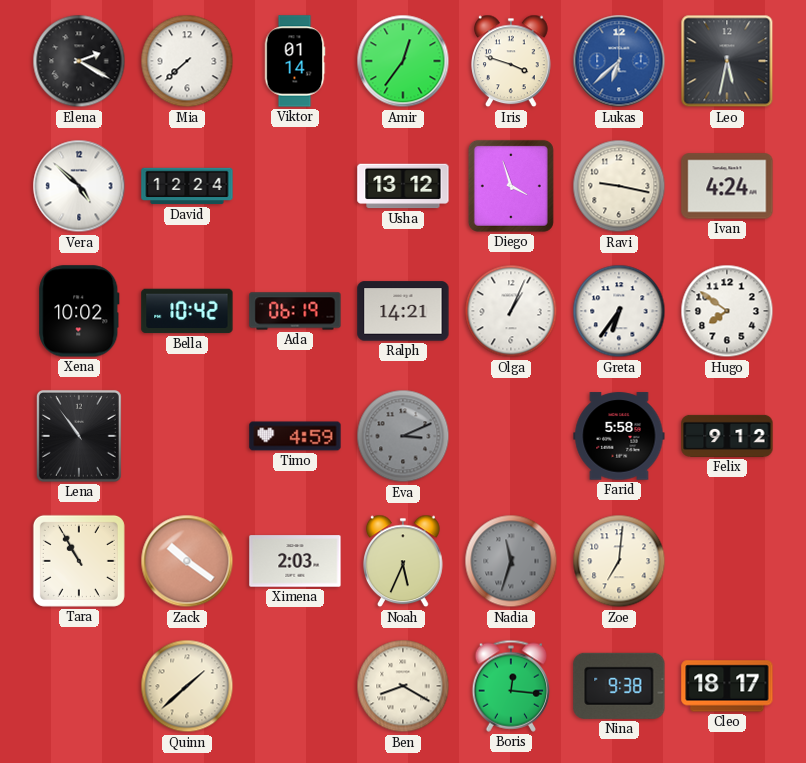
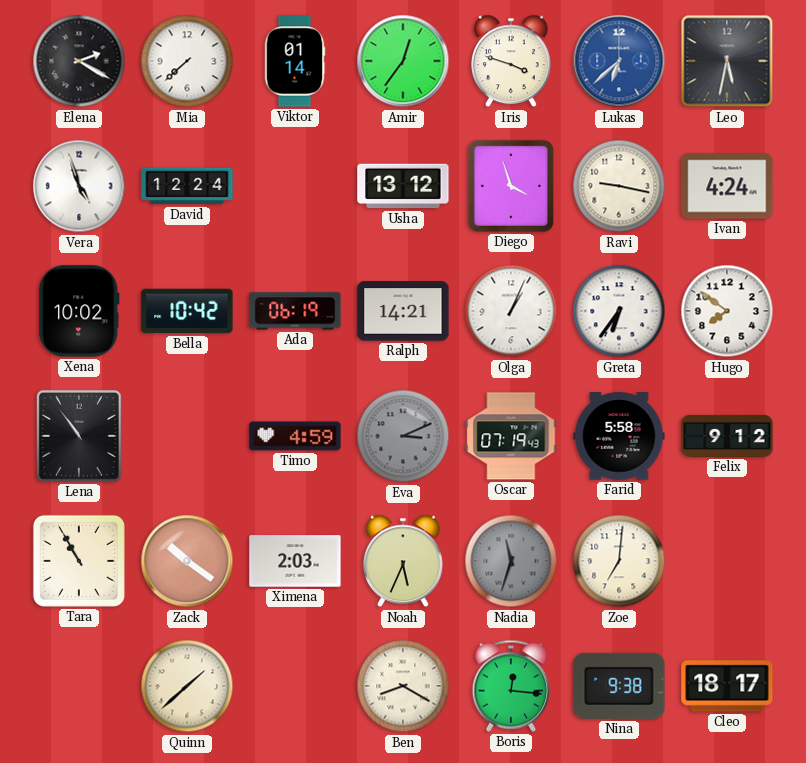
Vera: 4:52 -> 4:57
Oscar: none -> 07:19
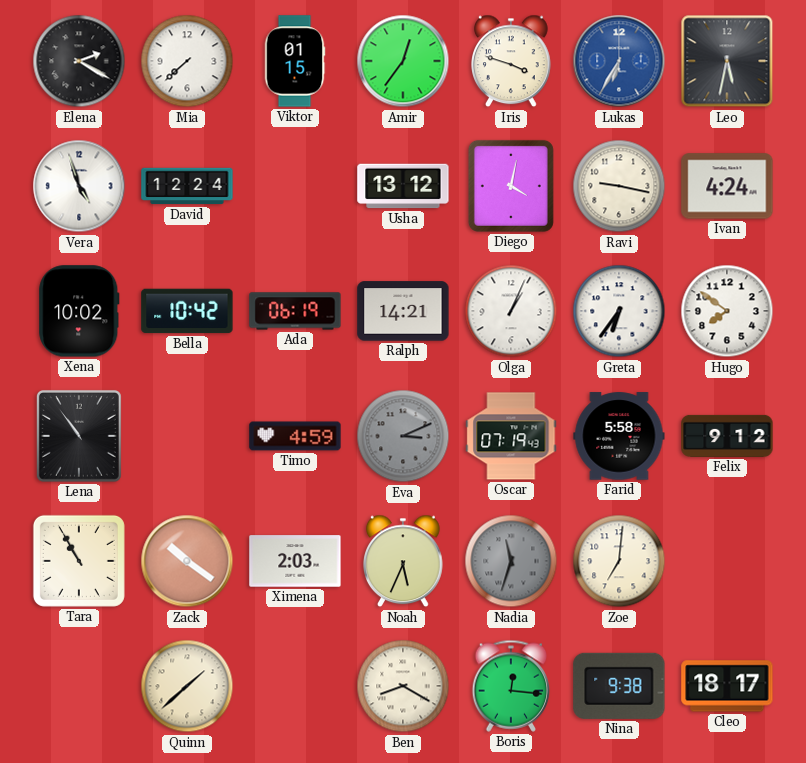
Viktor: 01:14 -> 01:15
Lukas: 6:38 -> 6:35
Diego: 3:57 -> 4:02
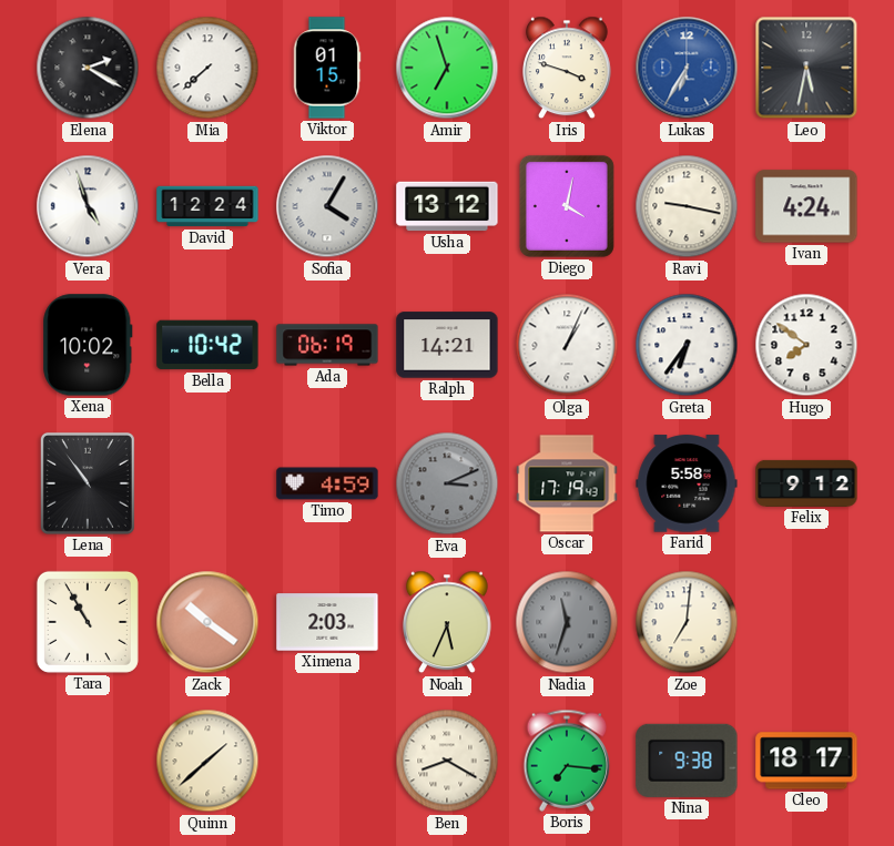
Amir: 12:36 -> 6:57
Sofia: none -> 4:05
Oscar: 07:19 -> 17:19
Boris: 12:16 -> 7:16
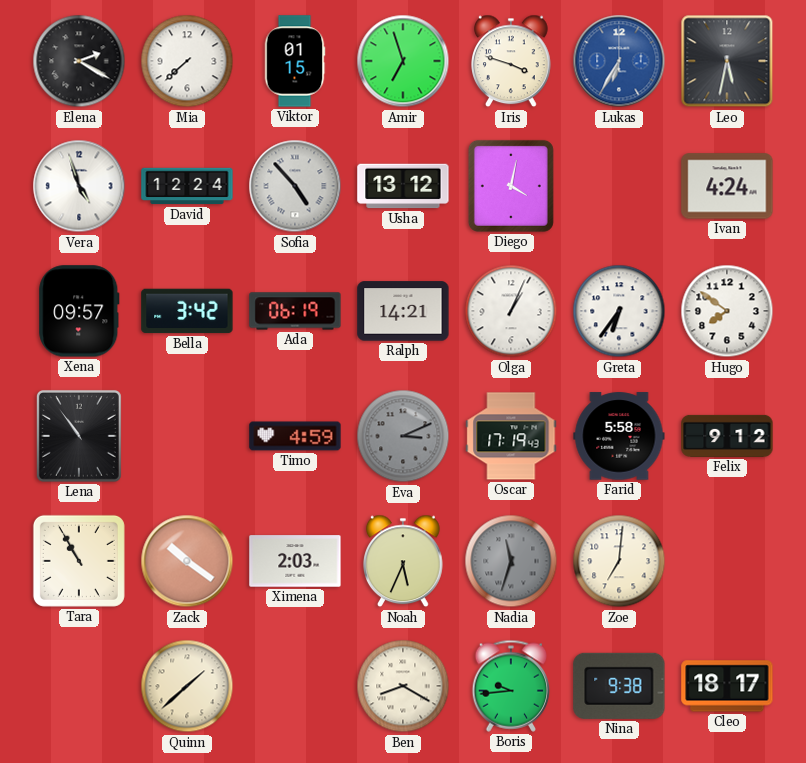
Sofia: 4:05 -> 4:53
Ravi: 9:17 -> none
Xena: 10:02 -> 09:57
Bella: 10:42 -> 3:42
Boris: 7:16 -> 9:44
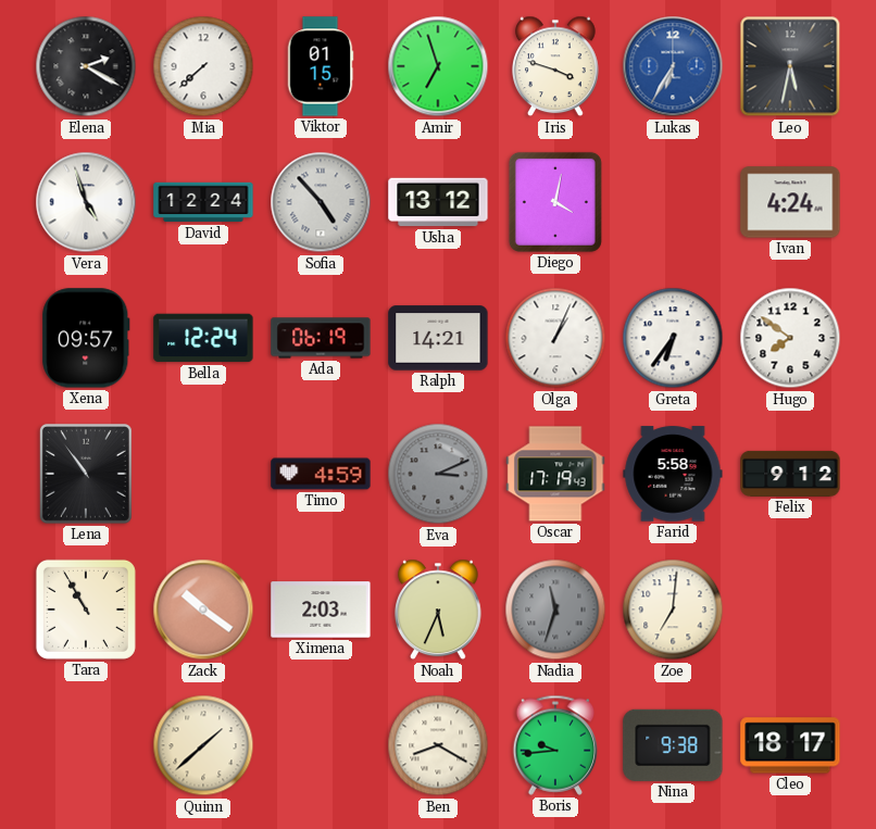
Bella: 3:42 -> 12:24
